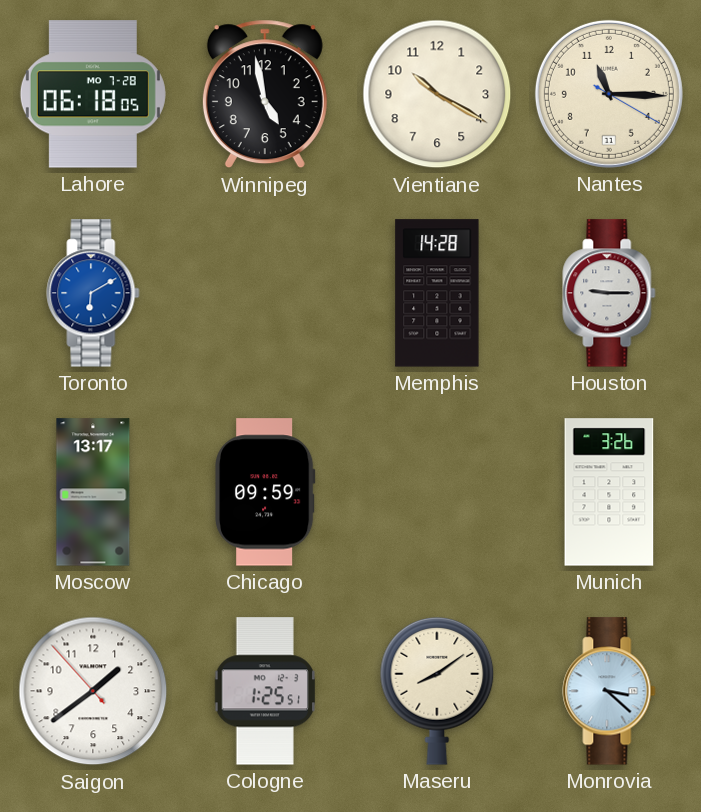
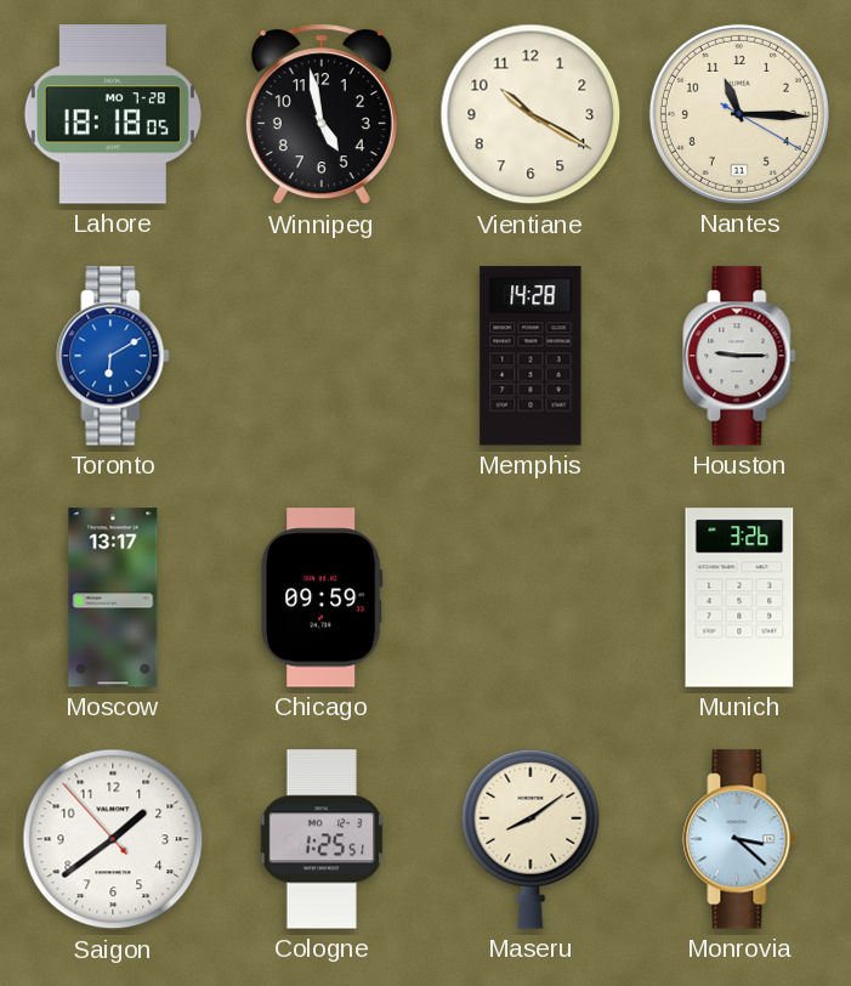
Lahore: 06:18 -> 18:18
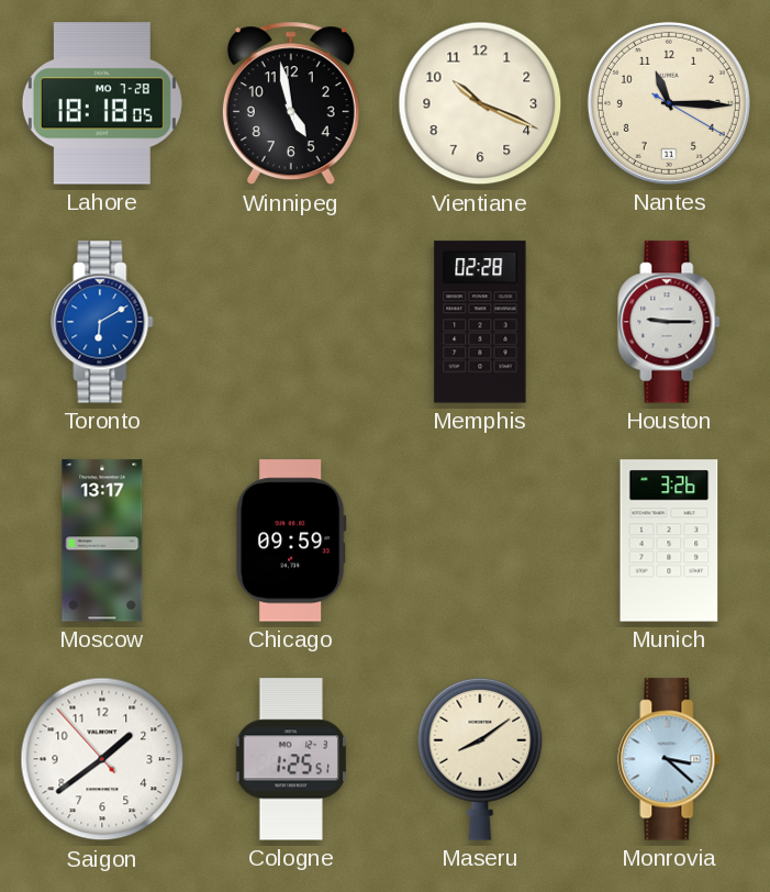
Vientiane: 10:20 -> 10:19
Memphis: 14:28 -> 02:28
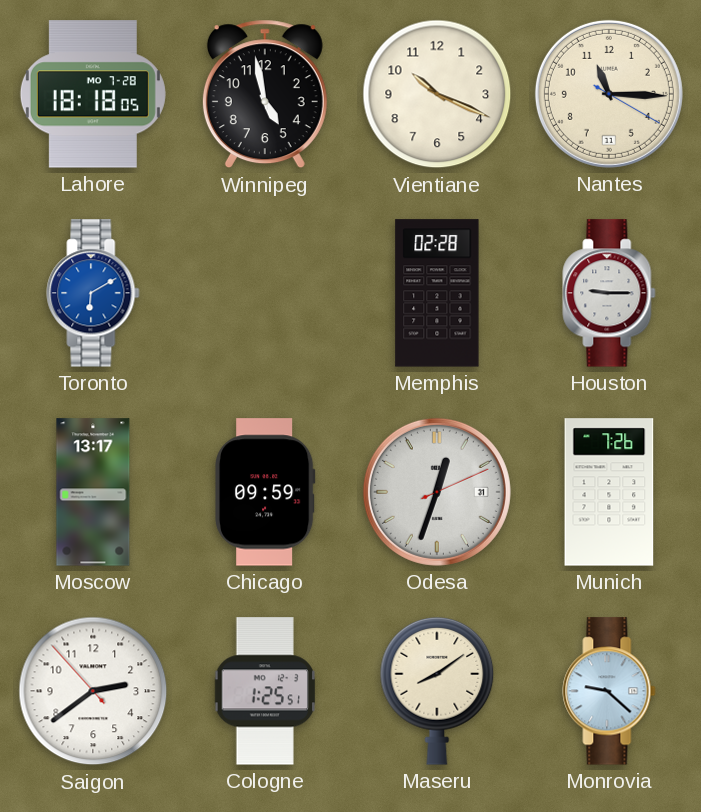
Odesa: none -> 12:33
Munich: 3:26 -> 7:26
Saigon: 1:38 -> 2:38
Monrovia: 3:22 -> 9:22
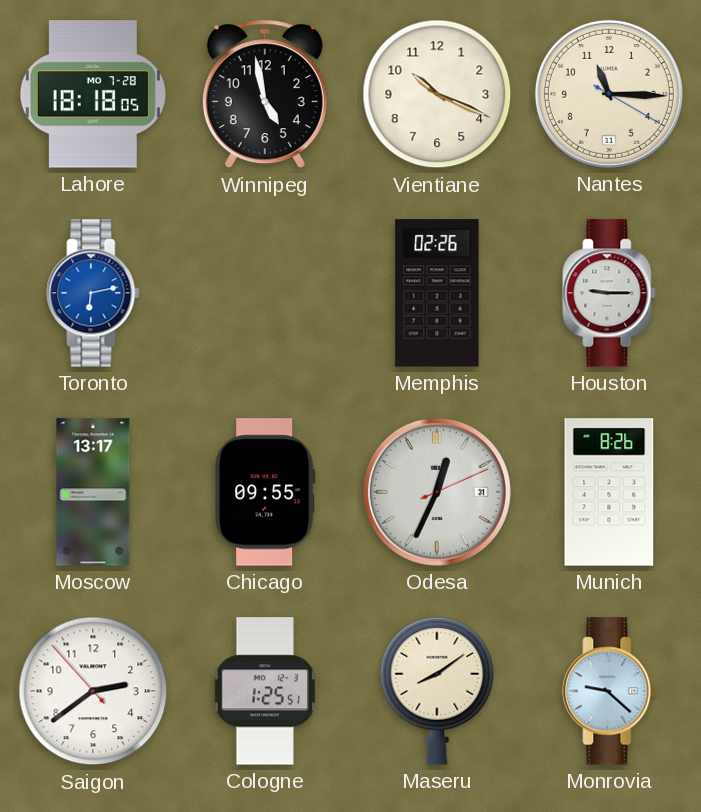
Toronto: 6:10 -> 6:13
Memphis: 02:28 -> 02:26
Chicago: 09:59 -> 09:55
Odesa: 12:33 -> 12:34
Munich: 7:26 -> 8:26
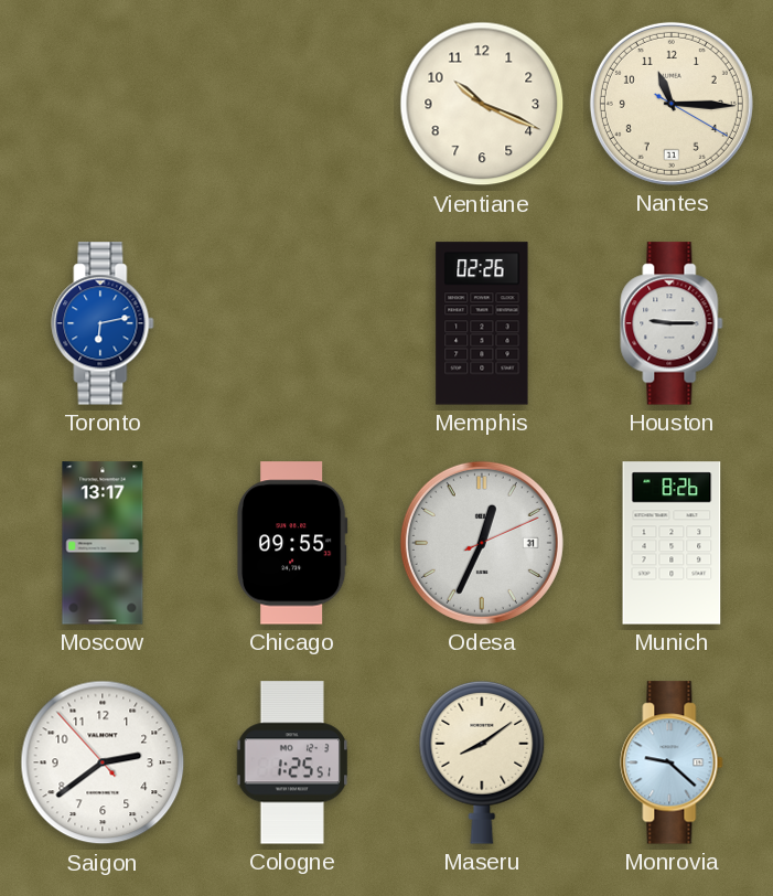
Lahore: 18:18 -> none
Winnipeg: 4:58 -> none
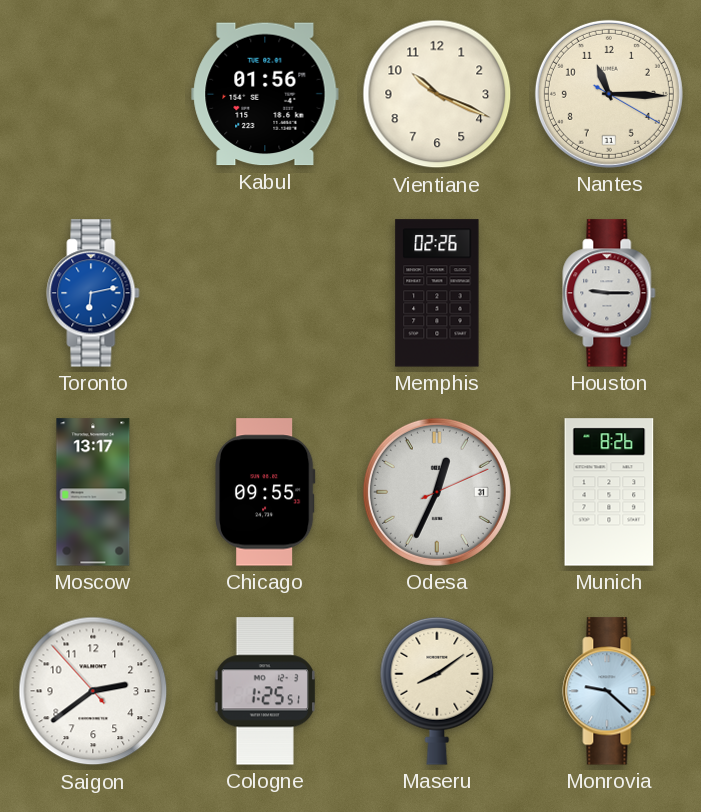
Kabul: none -> 01:56
